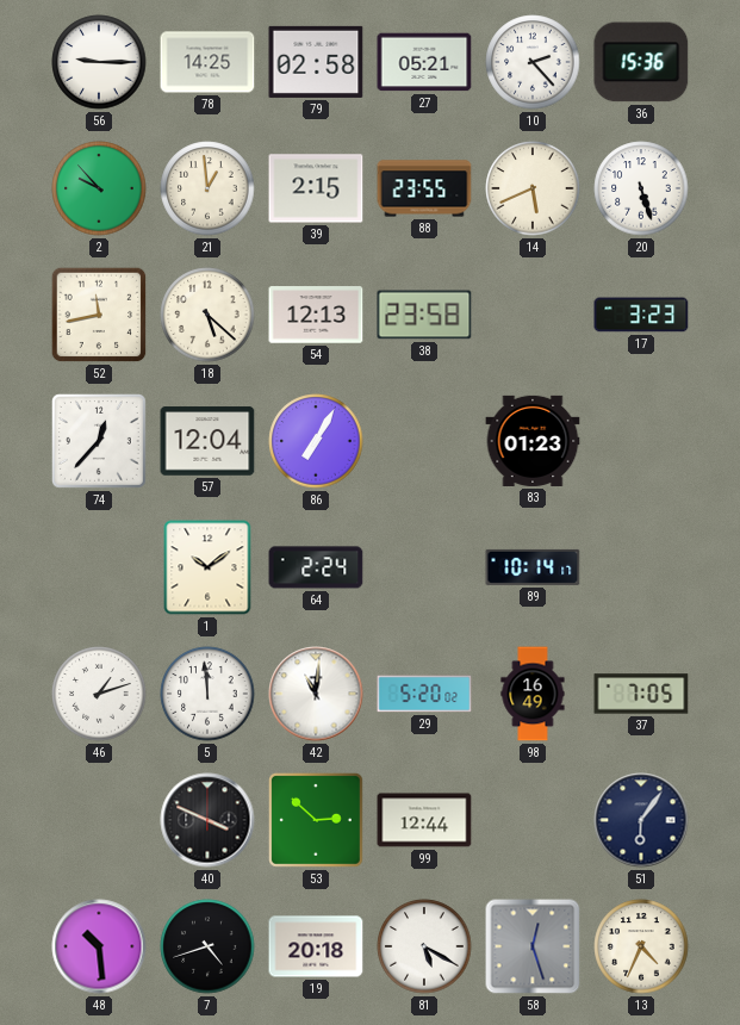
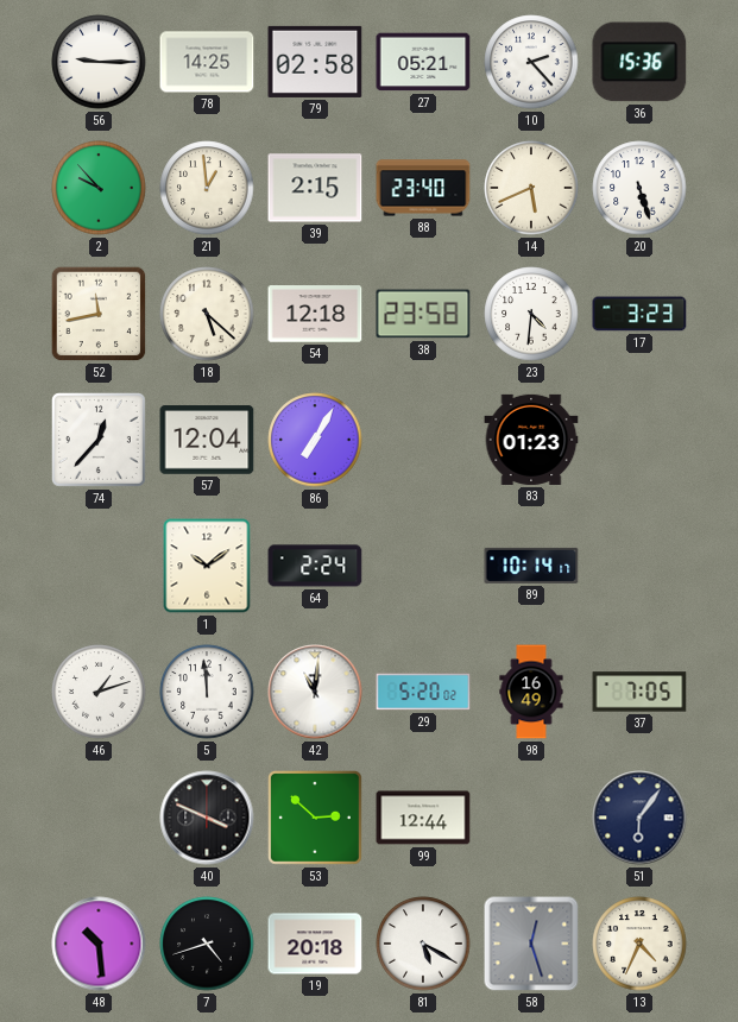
88: 23:55 -> 23:40
54: 12:13 -> 12:18
23: none -> 4:31
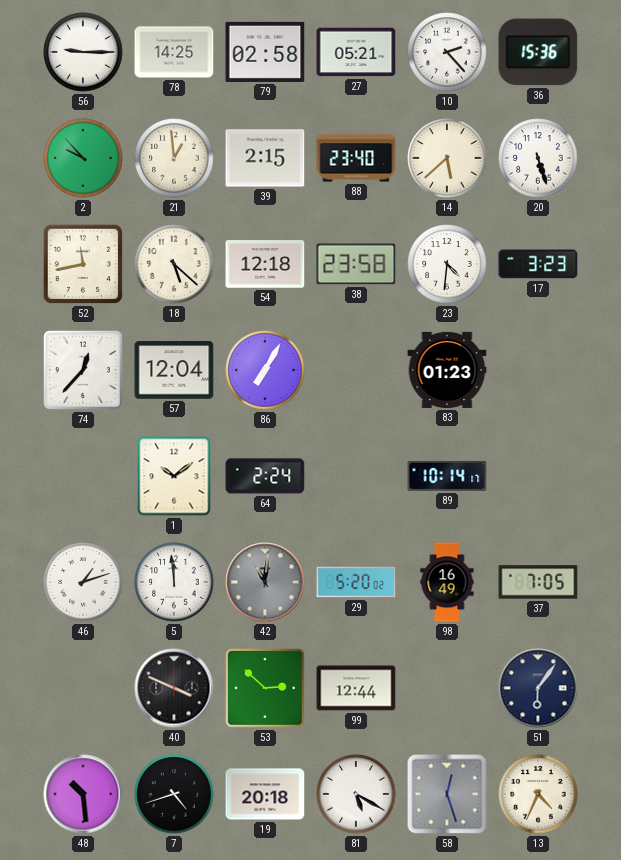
14: 5:41 -> 5:38
42 dial: white -> grey
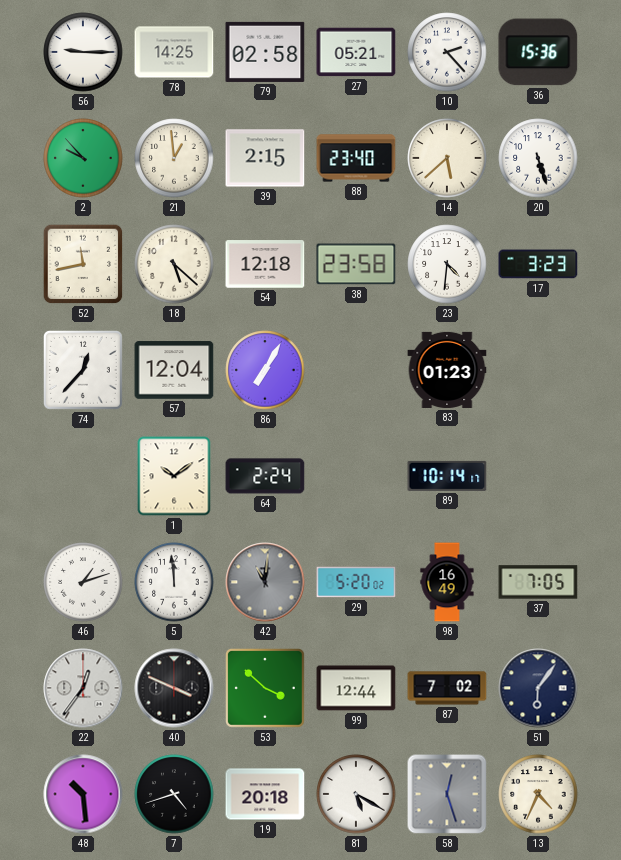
22: none -> 12:36
53: 2:52 -> 3:52
87: none -> 7:02
